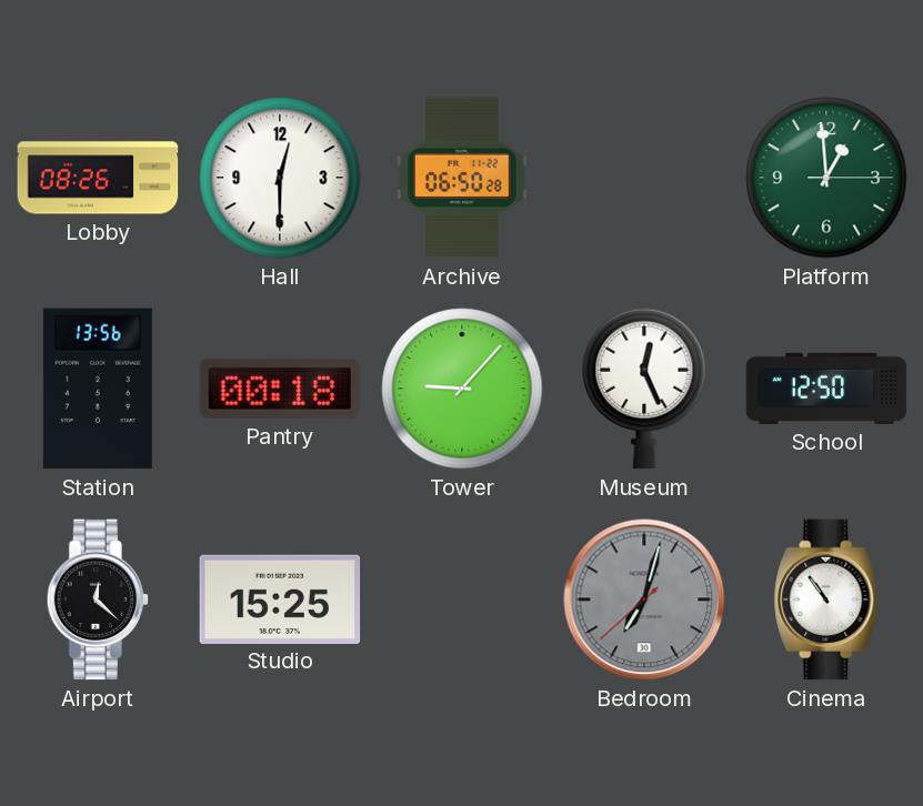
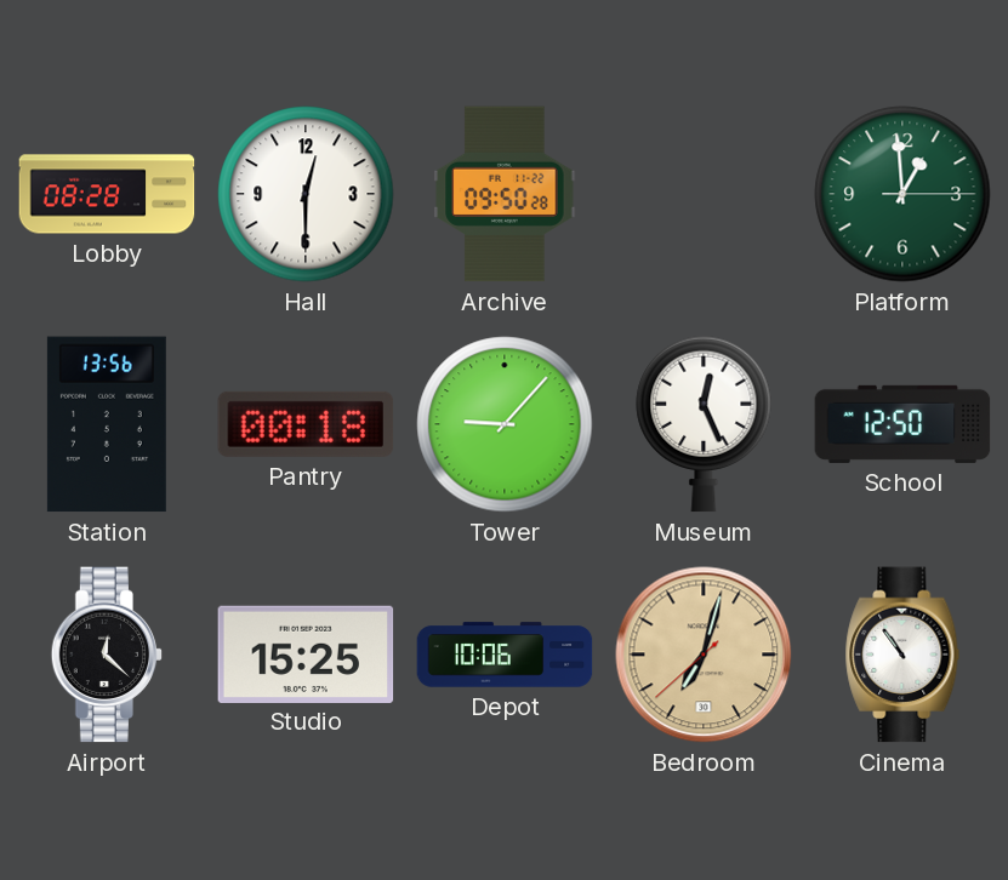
Lobby: 08:26 -> 08:28
Archive: 06:50 -> 09:50
Depot: none -> 10:06
Bedroom dial: grey -> champagne
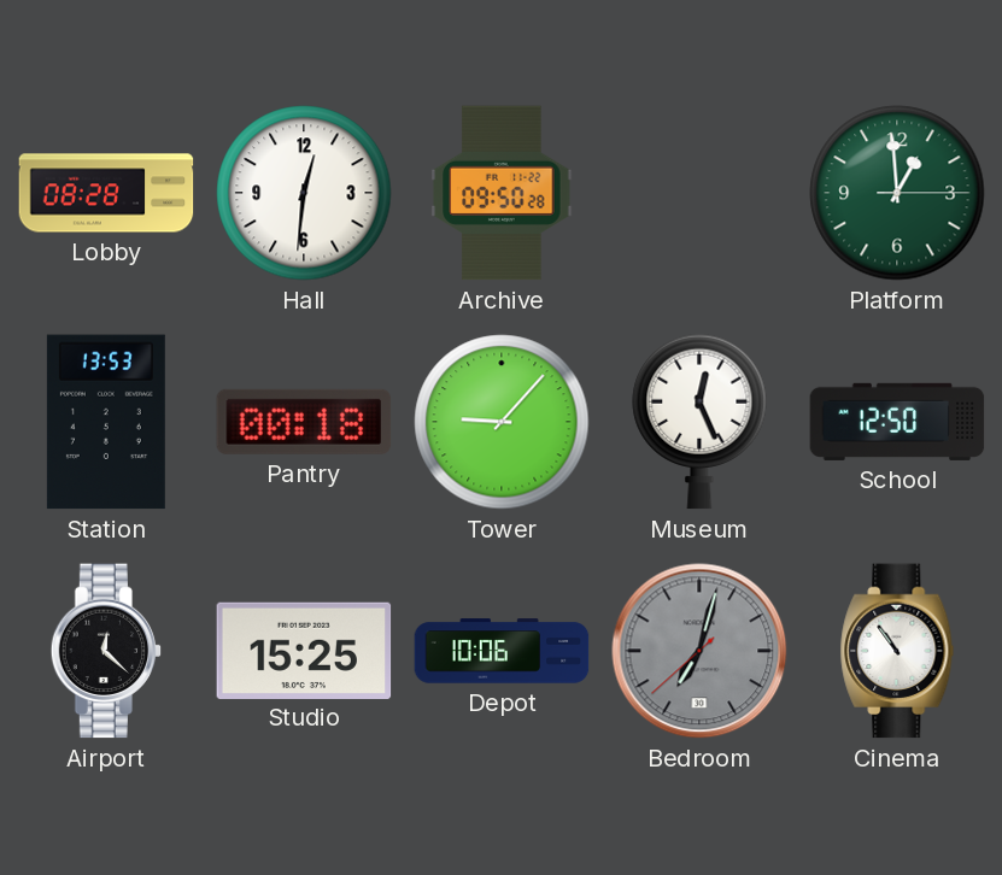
Hall: 12:30 -> 12:31
Station: 13:56 -> 13:53
Bedroom dial: champagne -> grey
